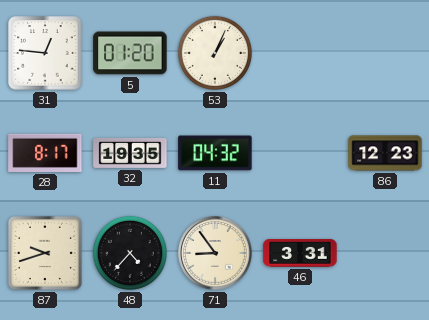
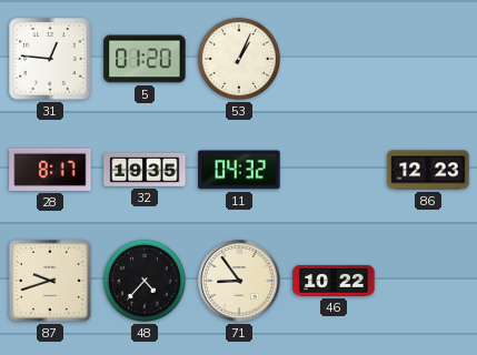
46: 3:31 -> 10:22
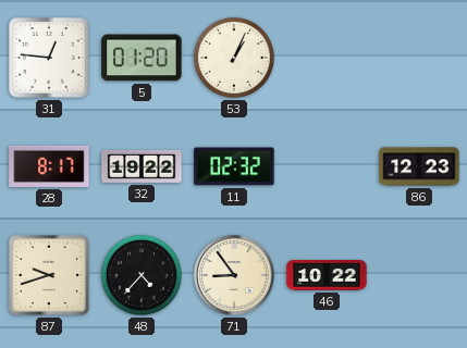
32: 19:35 -> 19:22
11: 04:32 -> 02:32
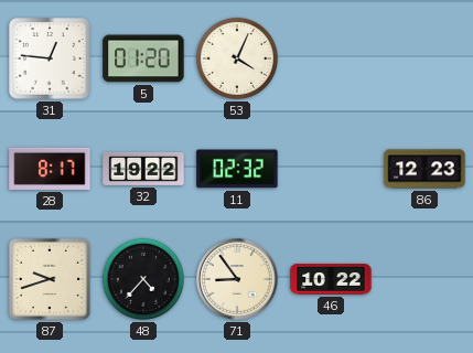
53: 1:04 -> 4:04
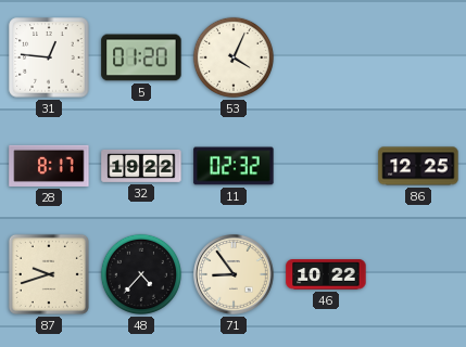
86: 12:23 -> 12:25
